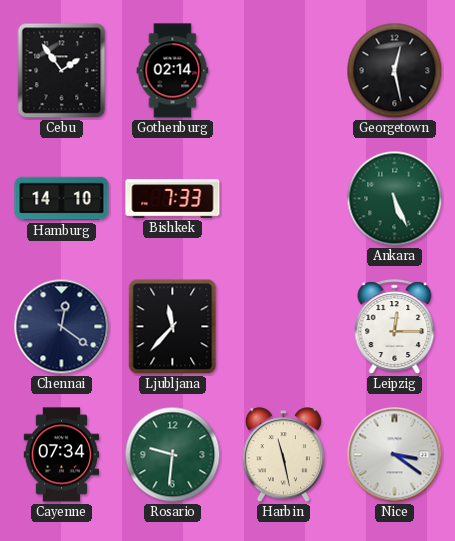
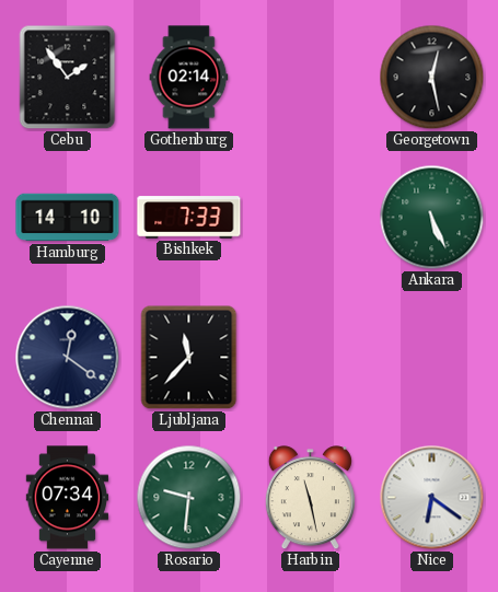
Leipzig: 12:15 -> none
Nice: 3:21 -> 6:21
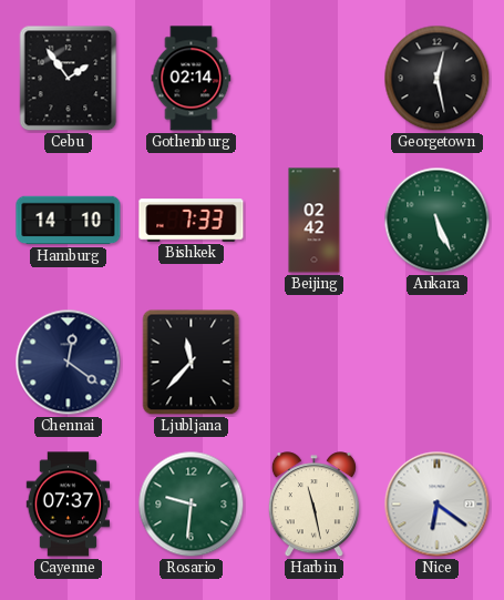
Beijing: none -> 02:42
Cayenne: 07:34 -> 07:37
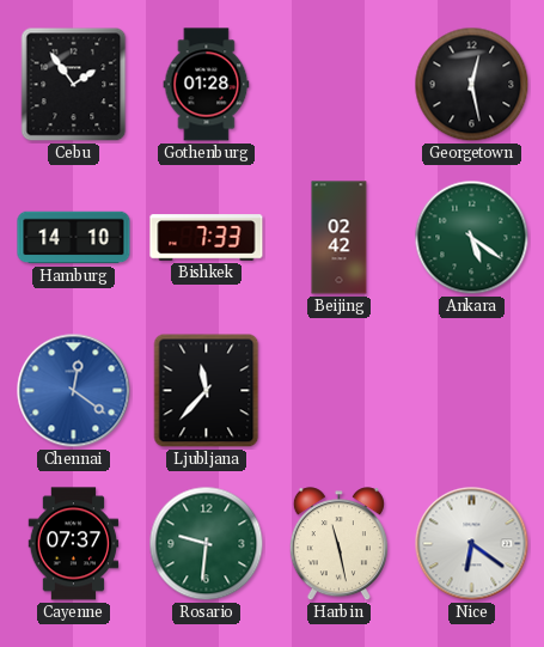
Gothenburg: 02:14 -> 01:28
Ankara: 5:26 -> 5:21
Chennai dial: navy -> blue
